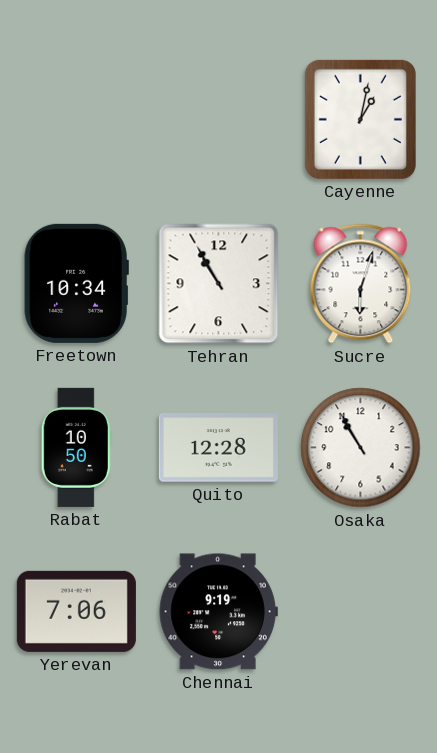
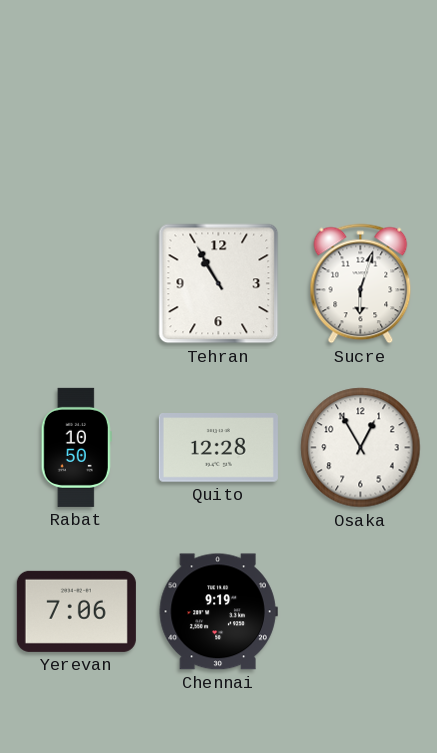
Cayenne: 1:02 -> none
Freetown: 10:34 -> none
Osaka: 10:55 -> 12:55
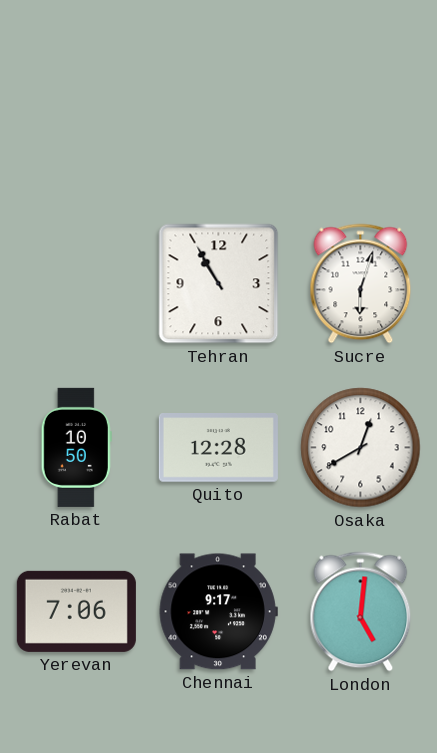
Osaka: 12:55 -> 12:40
Chennai: 9:19 -> 9:17
London: none -> 5:01
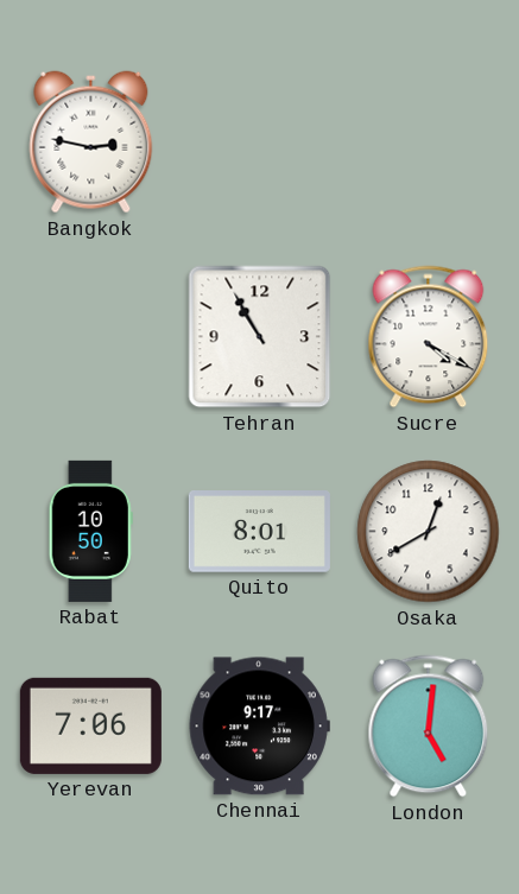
Bangkok: none -> 2:47
Sucre: 6:03 -> 4:20
Quito: 12:28 -> 8:01
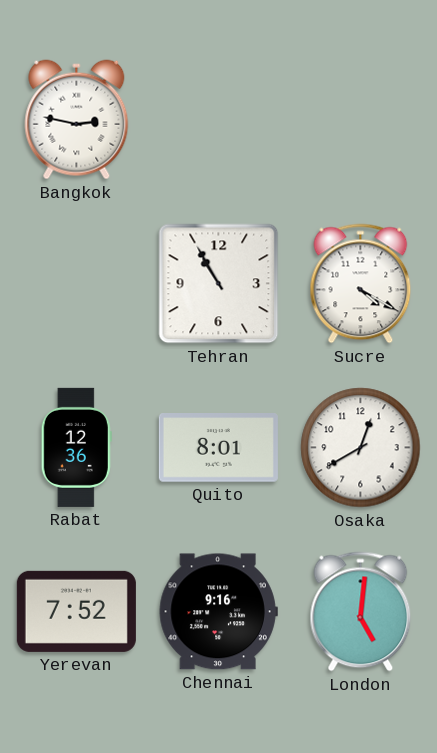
Rabat: 10:50 -> 12:36
Yerevan: 7:06 -> 7:52
Chennai: 9:17 -> 9:16
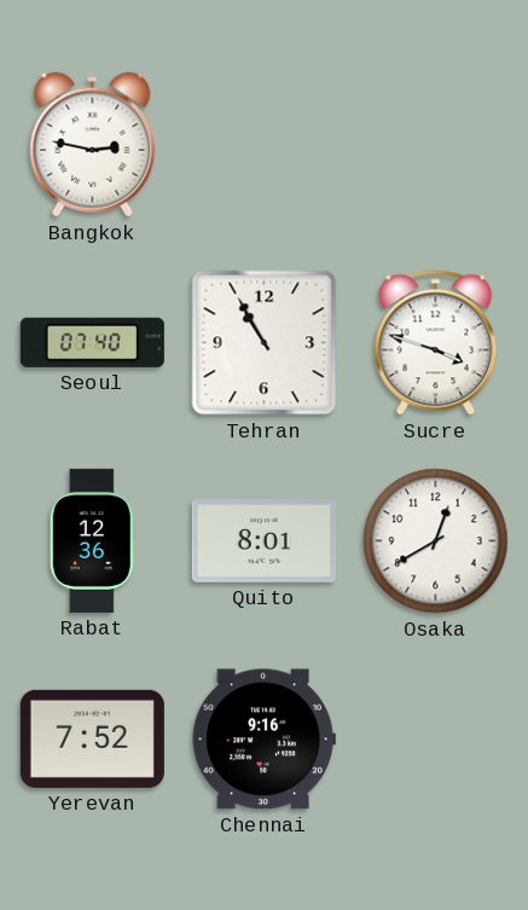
Seoul: none -> 07:40
Sucre: 4:20 -> 3:48
London: 5:01 -> none
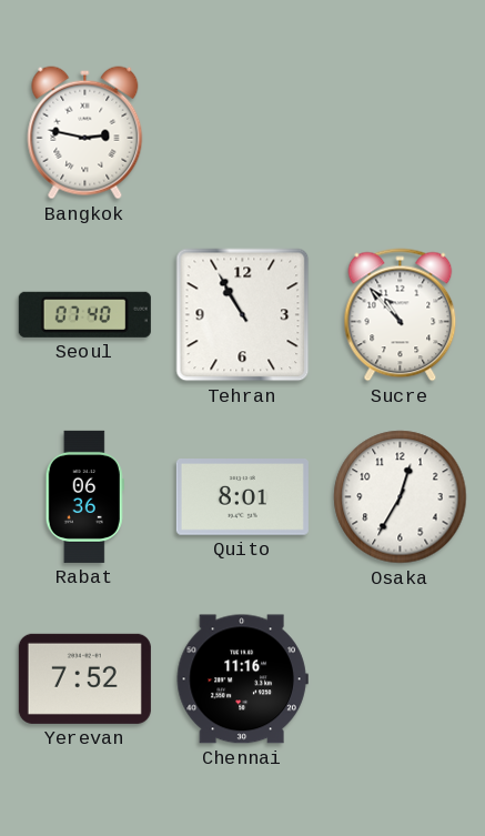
Sucre: 3:48 -> 10:53
Rabat: 12:36 -> 06:36
Osaka: 12:40 -> 12:35
Chennai: 9:16 -> 11:16
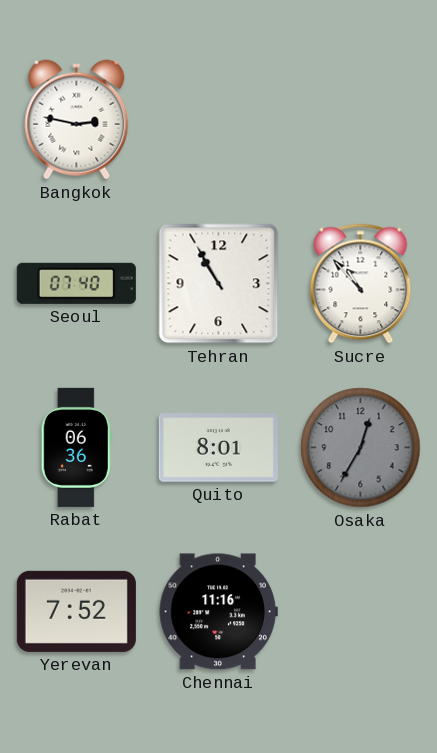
Osaka dial: white -> grey
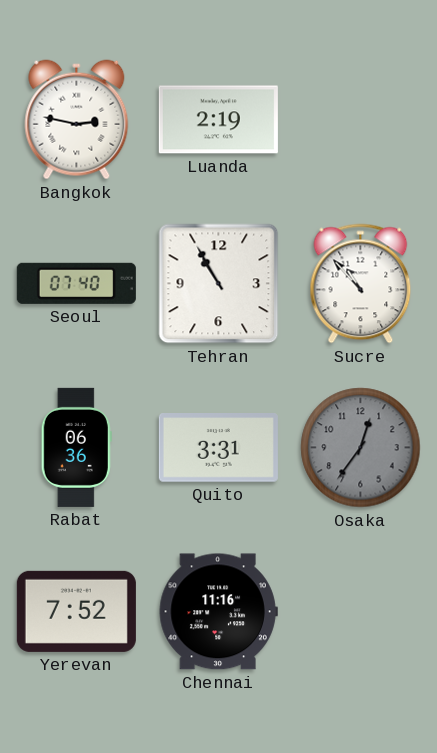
Luanda: none -> 2:19
Quito: 8:01 -> 3:31
Osaka: 12:35 -> 12:36
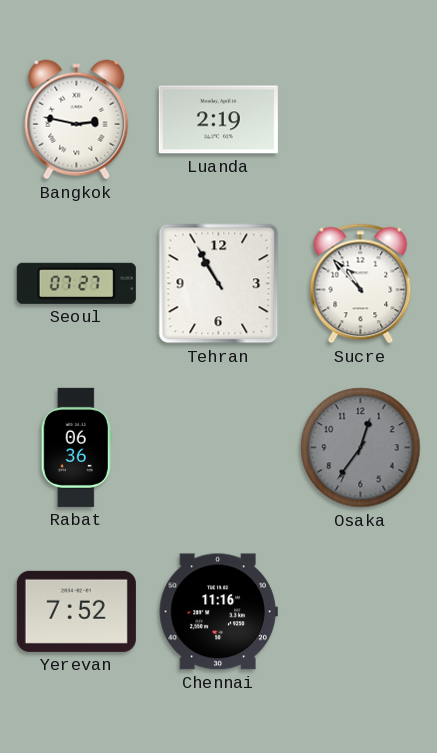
Seoul: 07:40 -> 07:27
Quito: 3:31 -> none
